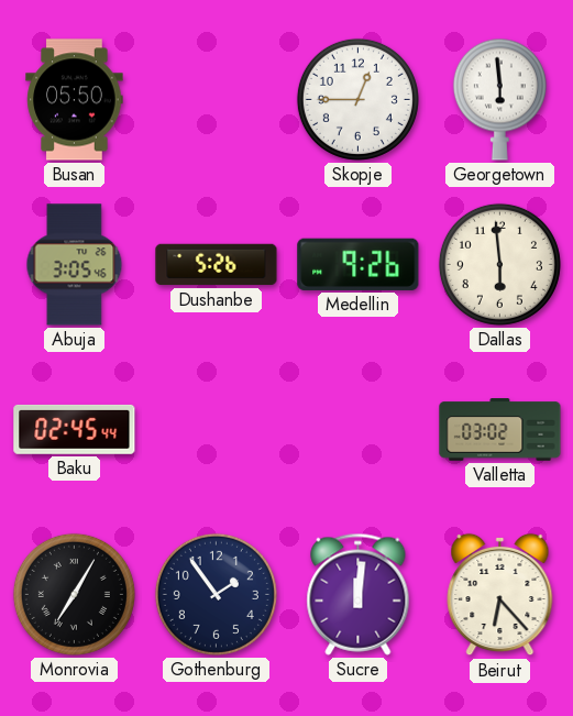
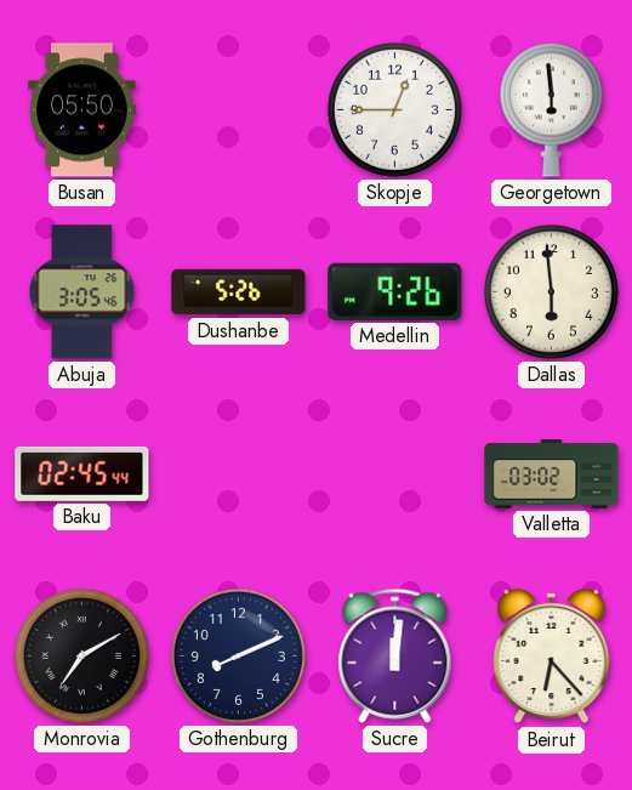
Monrovia: 7:05 -> 7:10
Gothenburg: 1:54 -> 8:11
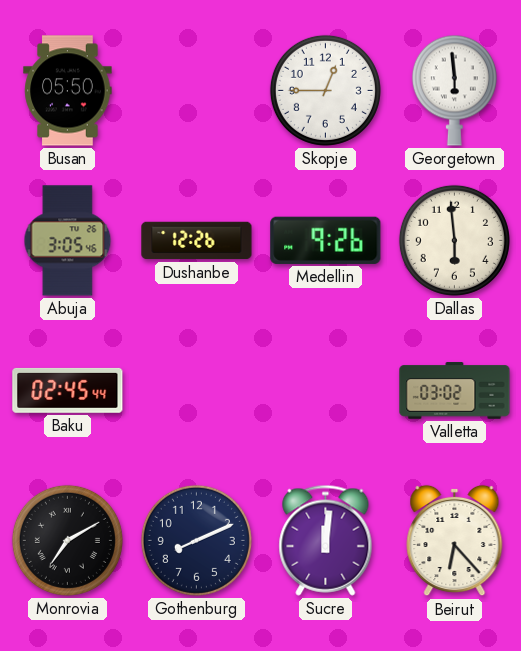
Dushanbe: 5:26 -> 12:26
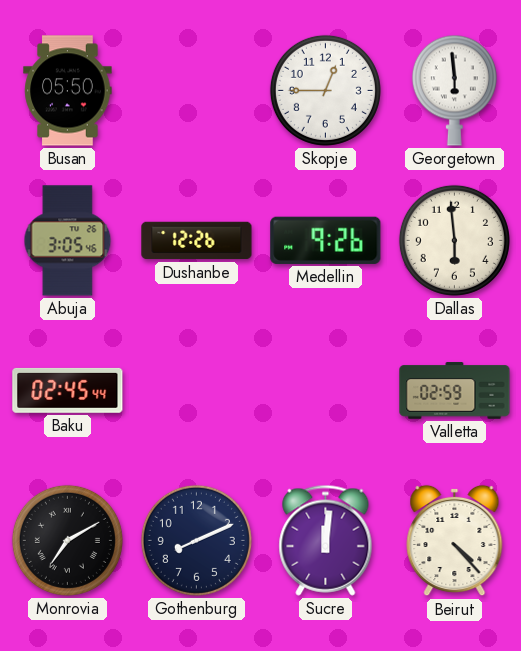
Valletta: 03:02 -> 02:59
Beirut: 6:23 -> 4:23
